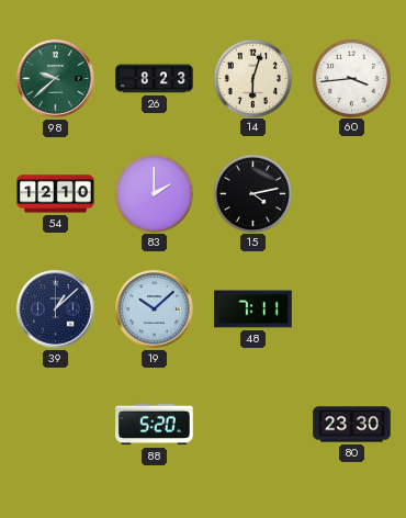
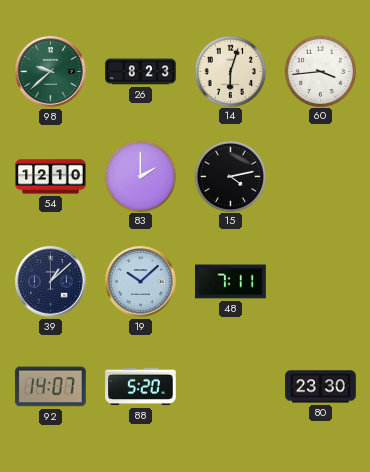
92: none -> 14:07
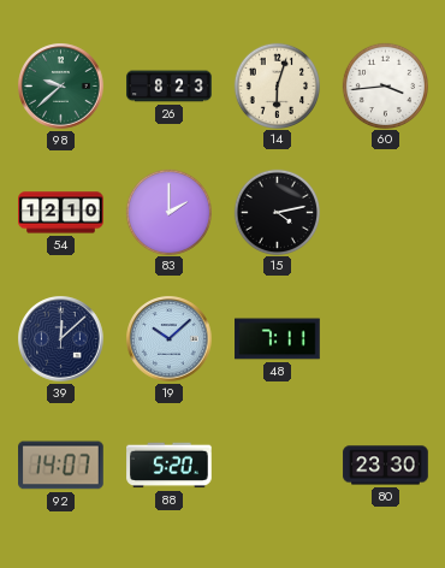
39: 1:08 -> 12:08
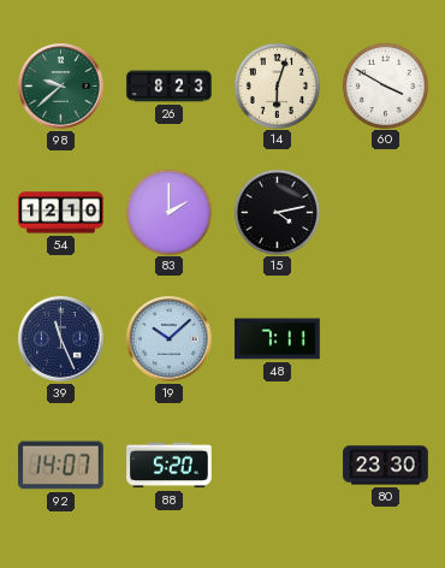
60: 3:44 -> 3:50
39: 12:08 -> 11:26
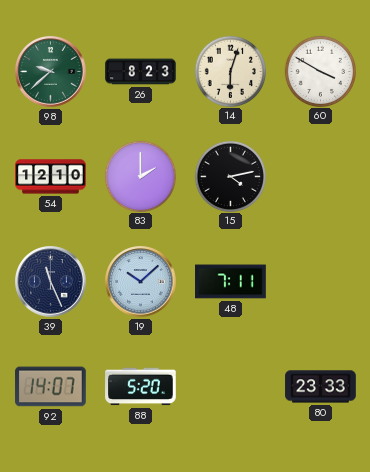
80: 23:30 -> 23:33
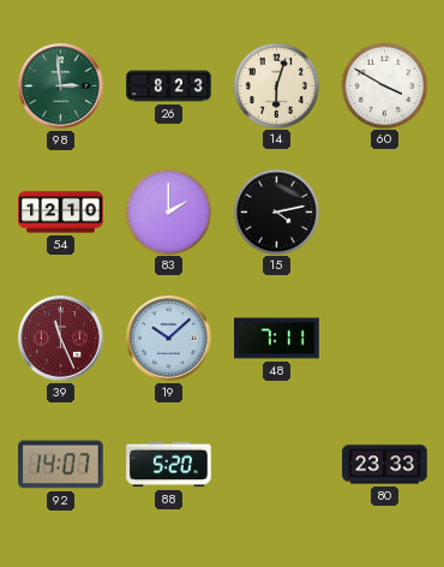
98: 9:38 -> 2:59
39 dial: navy -> burgundy
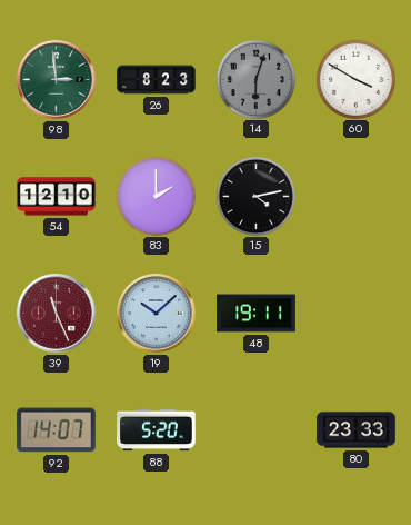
14 dial: cream -> grey
48: 7:11 -> 19:11
